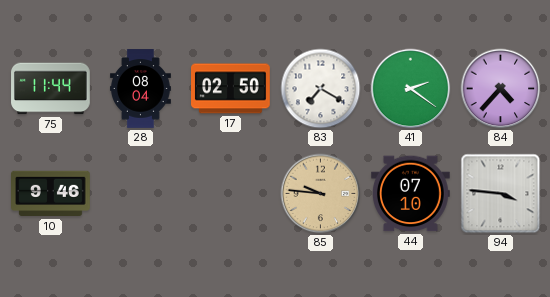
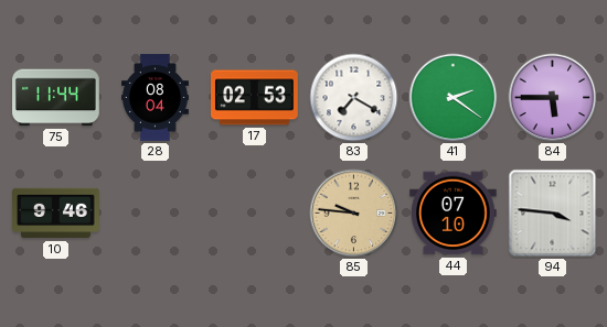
17: 02:50 -> 02:53
84: 4:37 -> 5:45
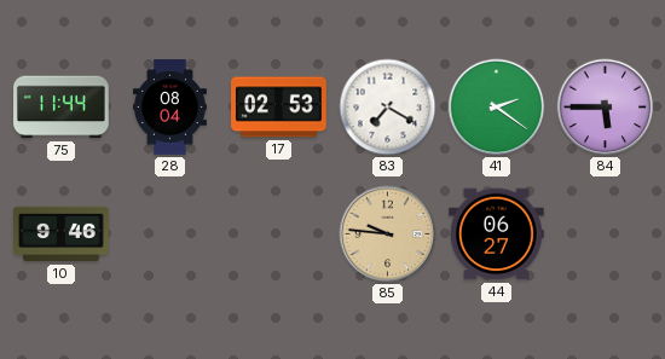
44: 07:10 -> 06:27
94: 3:46 -> none
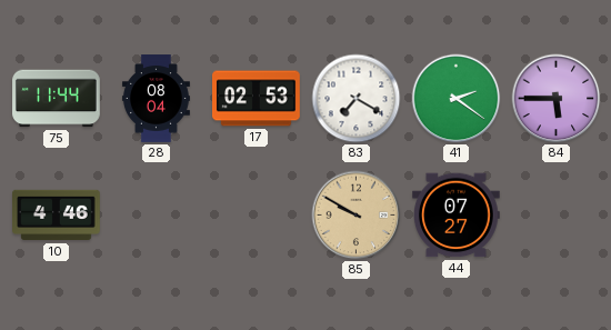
10: 9:46 -> 4:46
85: 9:46 -> 9:50
44: 06:27 -> 07:27
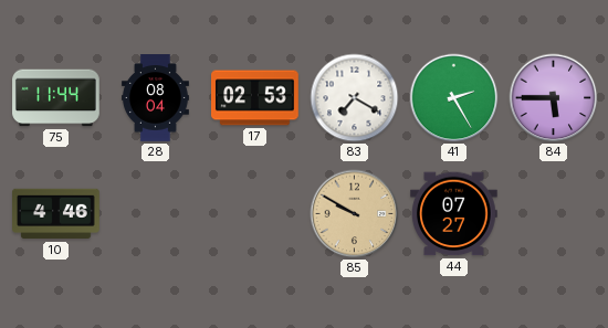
41: 2:21 -> 2:25
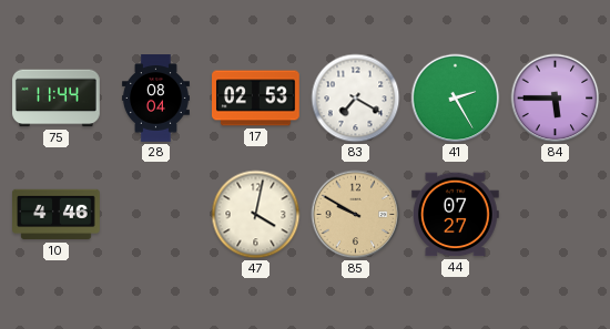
47: none -> 4:02
